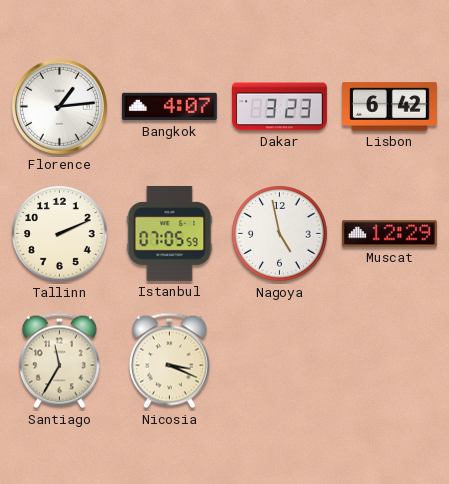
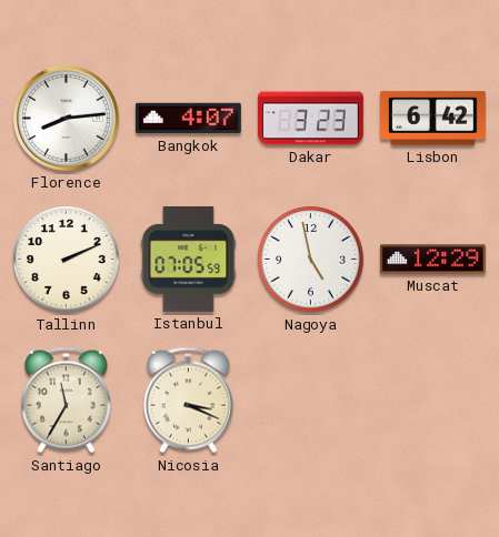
Florence: 1:14 -> 8:14
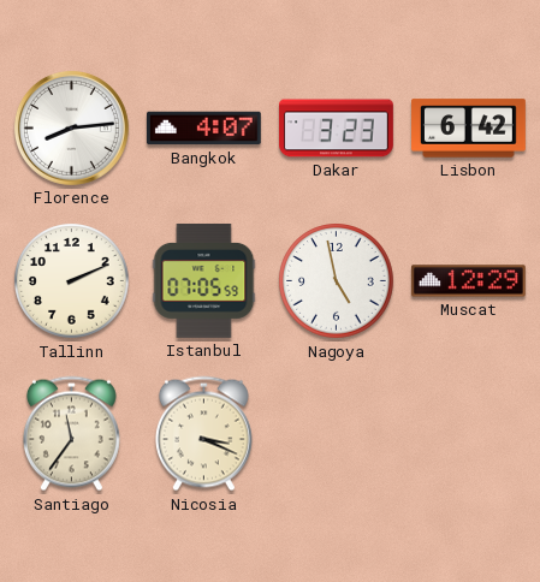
Santiago: 11:35 -> 11:36
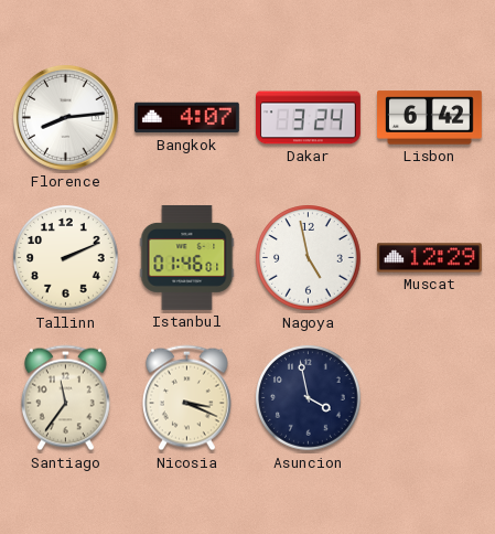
Dakar: 3:23 -> 3:24
Istanbul: 07:05 -> 01:46
Asuncion: none -> 3:58
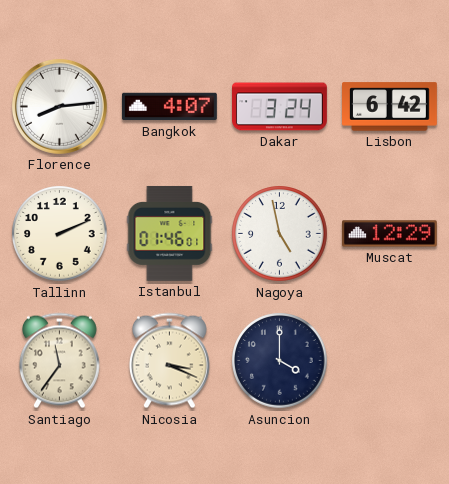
Asuncion: 3:58 -> 4:00
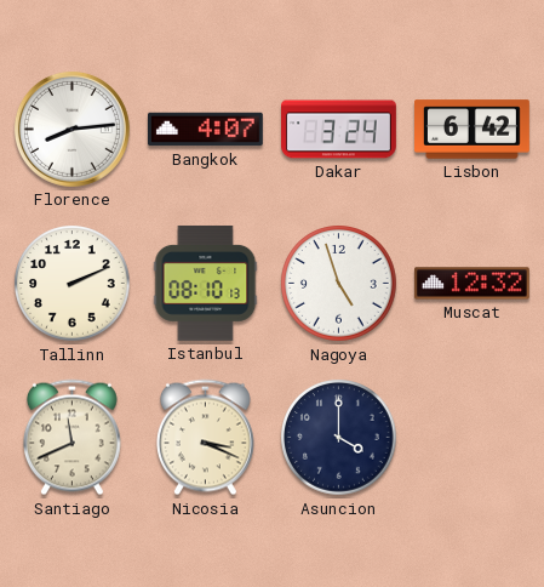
Istanbul: 01:46 -> 08:10
Nagoya: 4:58 -> 4:57
Muscat: 12:29 -> 12:32
Santiago: 11:36 -> 11:41
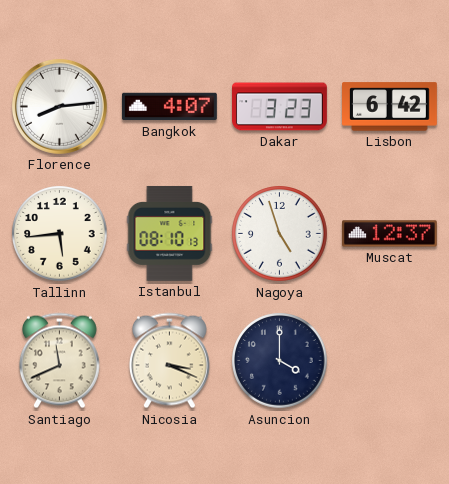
Dakar: 3:24 -> 3:23
Tallinn: 2:11 -> 5:44
Muscat: 12:32 -> 12:37
